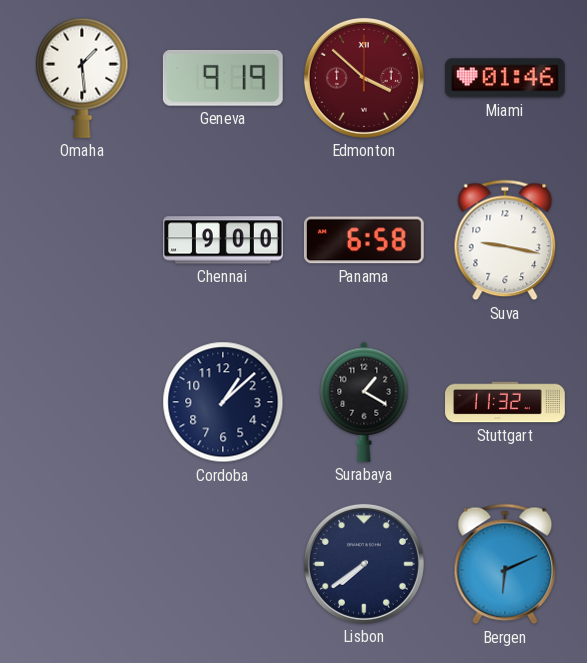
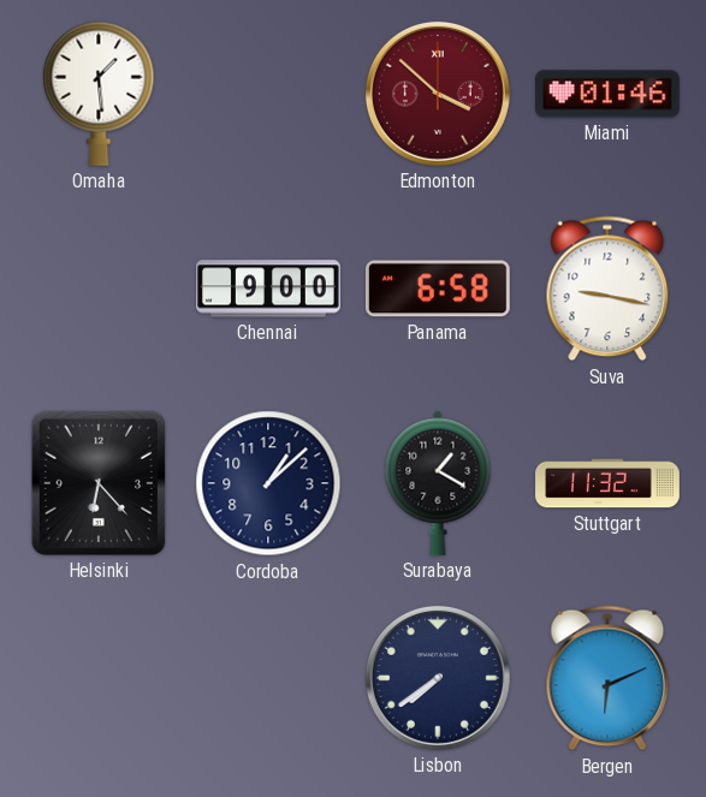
Geneva: 9:19 -> none
Helsinki: none -> 6:23
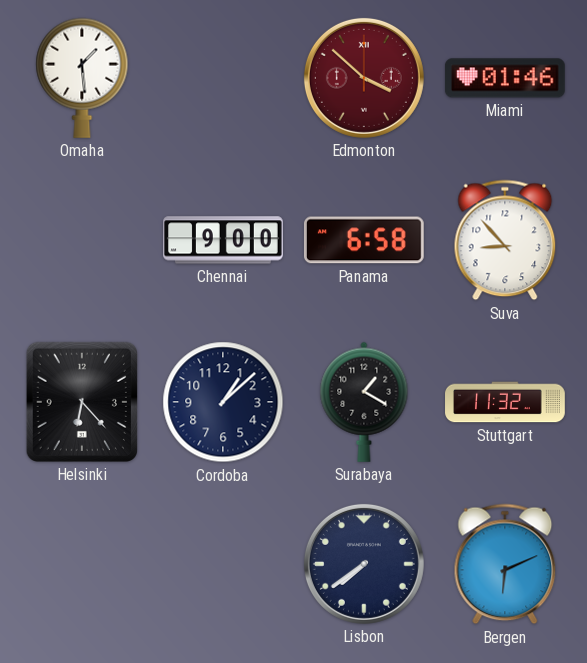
Suva: 9:17 -> 8:53
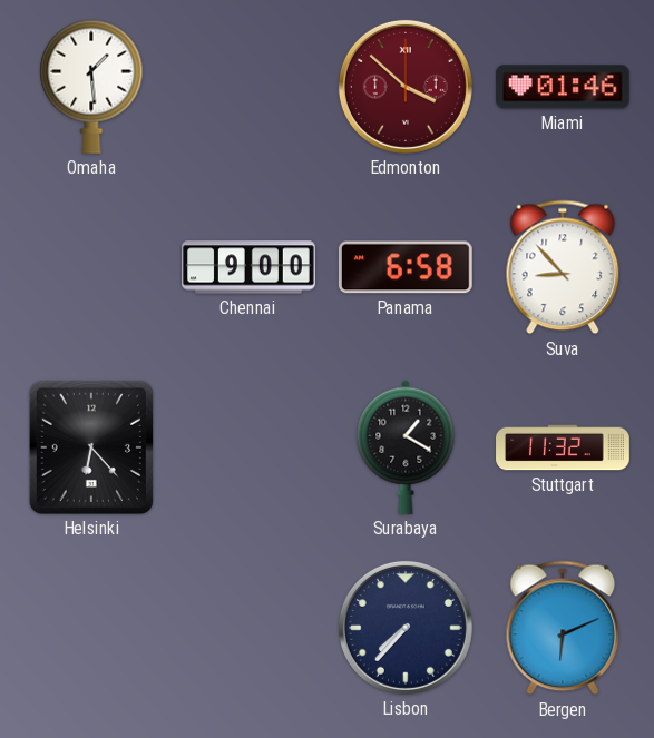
Cordoba: 1:08 -> none
Lisbon: 7:39 -> 7:37
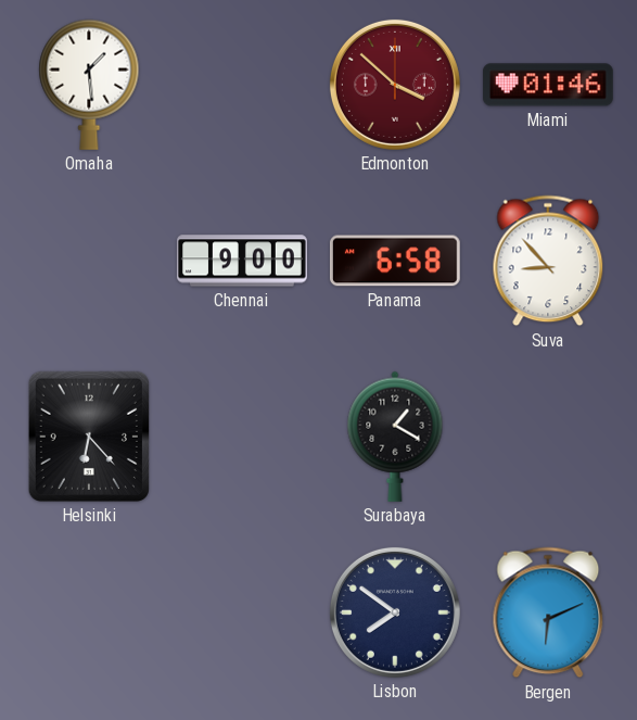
Stuttgart: 11:32 -> none
Lisbon: 7:37 -> 7:51
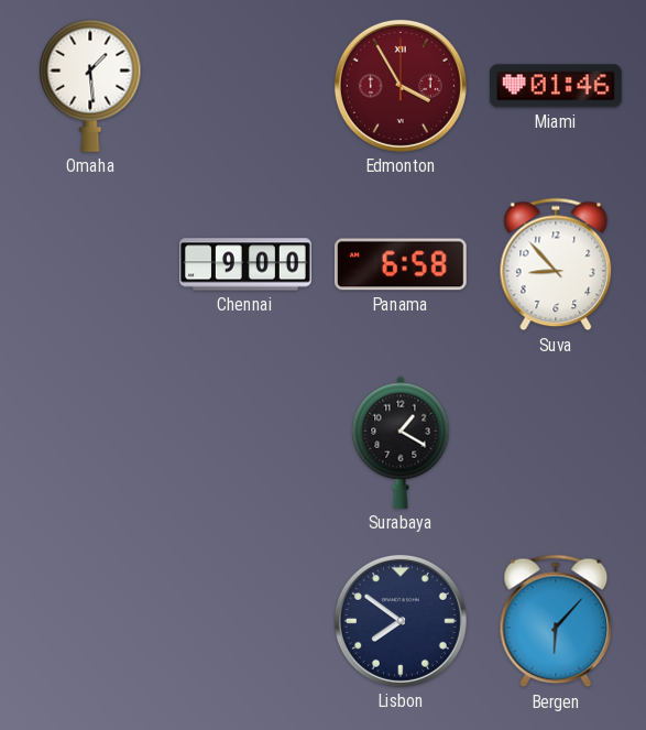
Edmonton: 3:52 -> 3:55
Helsinki: 6:23 -> none
Bergen: 6:11 -> 6:07
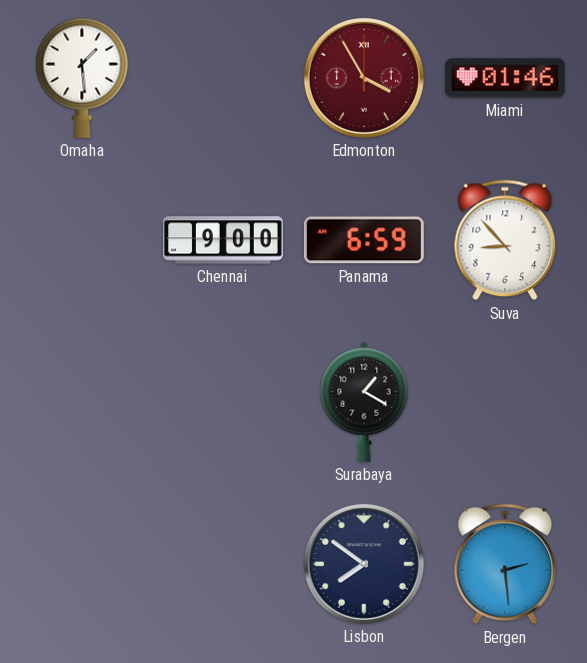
Panama: 6:58 -> 6:59
Bergen: 6:07 -> 2:29
